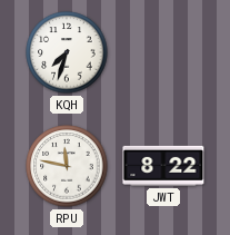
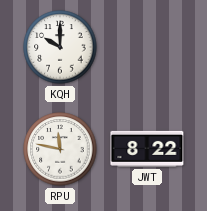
KQH: 7:33 -> 10:00
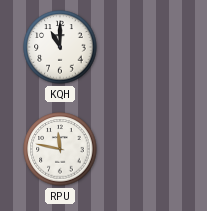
KQH: 10:00 -> 11:00
JWT: 8:22 -> none
